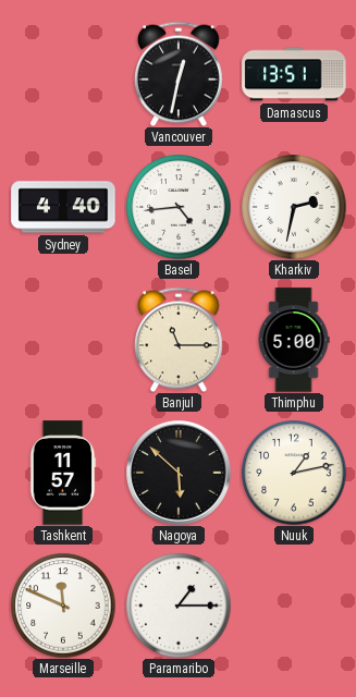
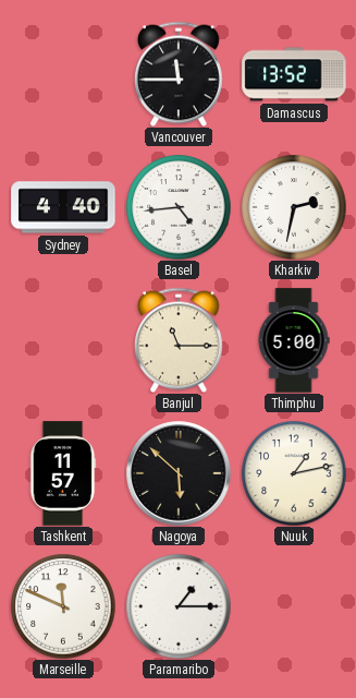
Vancouver: 12:32 -> 11:45
Damascus: 13:51 -> 13:52
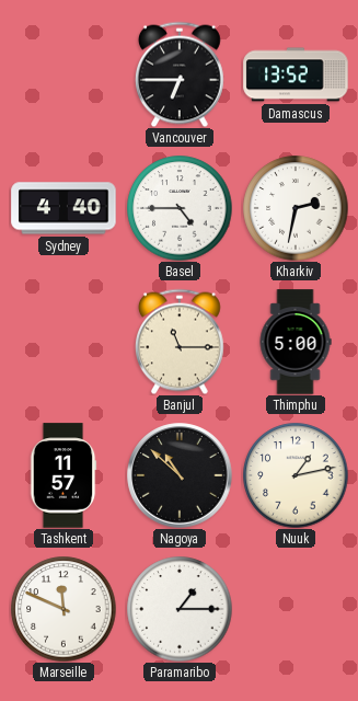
Vancouver: 11:45 -> 6:45
Basel: 4:44 -> 4:45
Nagoya: 5:52 -> 10:52
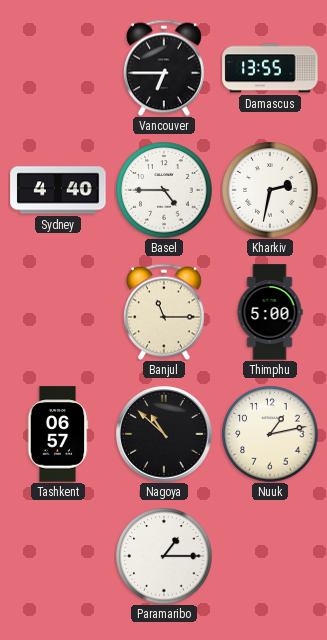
Damascus: 13:52 -> 13:55
Tashkent: 11:57 -> 06:57
Marseille: 11:49 -> none
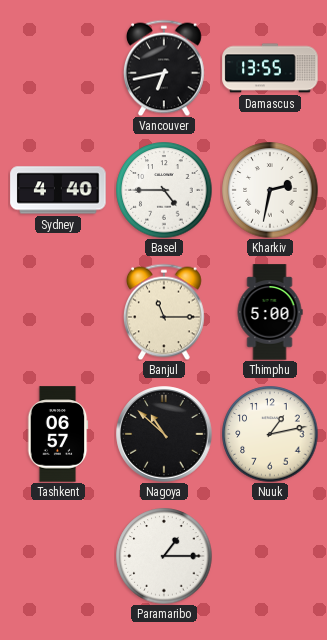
Vancouver: 6:45 -> 6:43
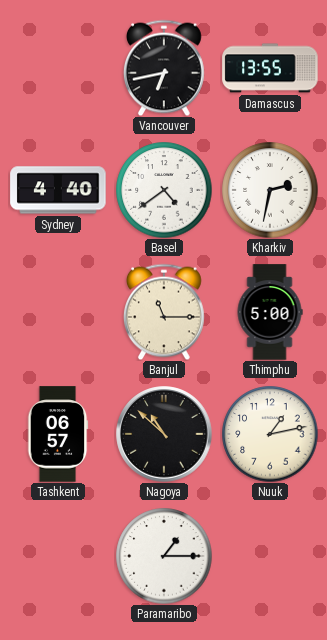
Basel: 4:45 -> 4:39
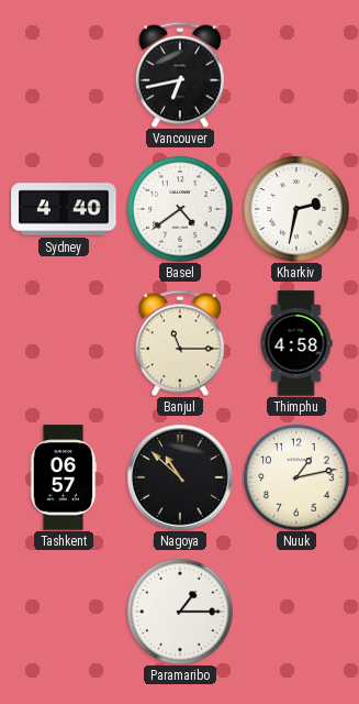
Damascus: 13:55 -> none
Thimphu: 5:00 -> 4:58
